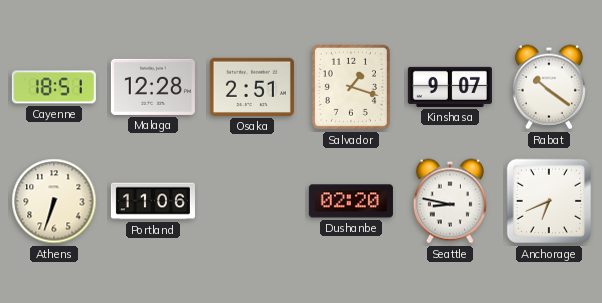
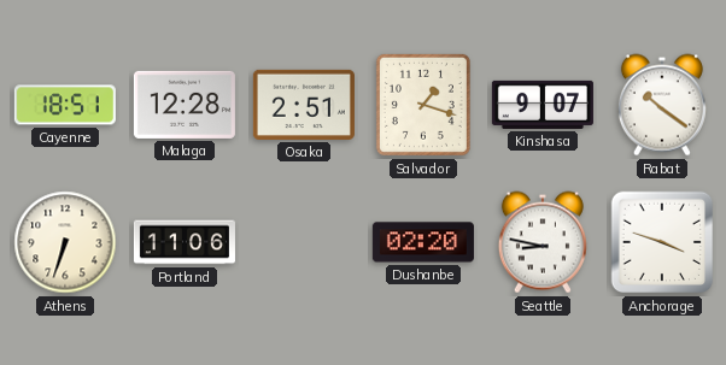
Anchorage: 6:41 -> 3:48
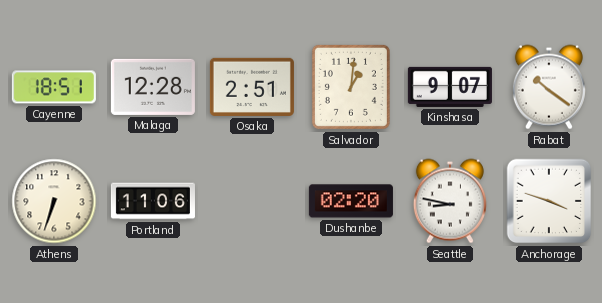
Salvador: 1:18 -> 1:01
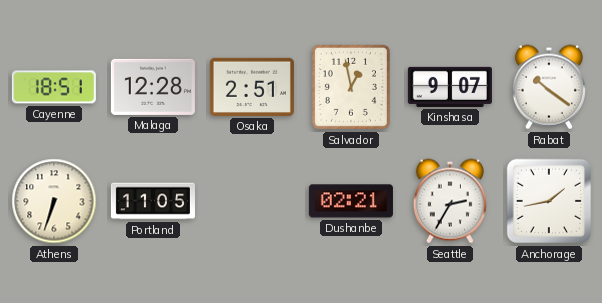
Salvador: 1:01 -> 12:58
Portland: 11:06 -> 11:05
Dushanbe: 02:20 -> 02:21
Seattle: 8:47 -> 2:35
Anchorage: 3:48 -> 1:43
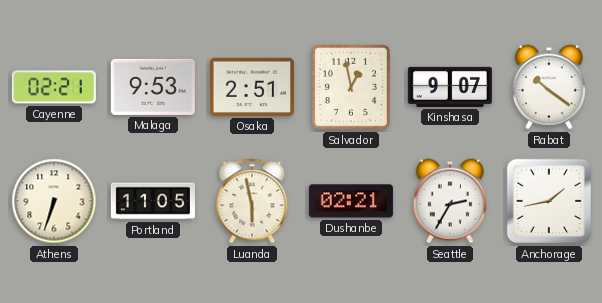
Cayenne: 18:51 -> 02:21
Malaga: 12:28 -> 9:53
Luanda: none -> 5:58
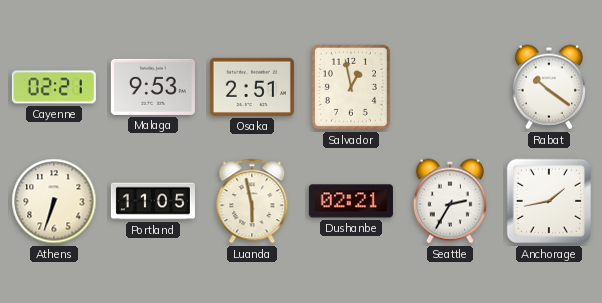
Kinshasa: 9:07 -> none
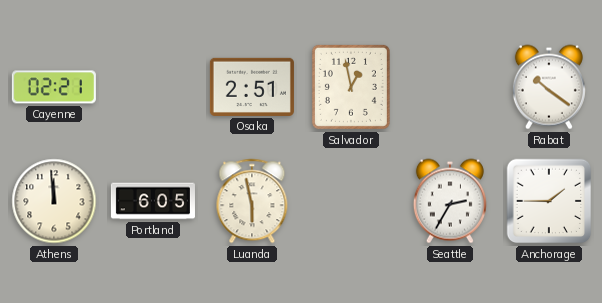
Malaga: 9:53 -> none
Athens: 6:33 -> 11:59
Portland: 11:05 -> 6:05
Dushanbe: 02:21 -> none
Anchorage: 1:43 -> 1:45
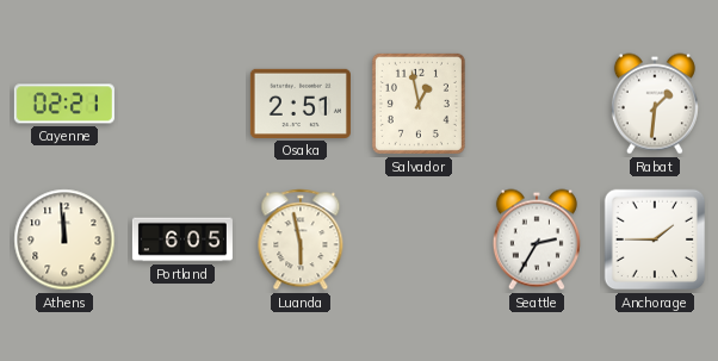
Rabat: 10:21 -> 1:31
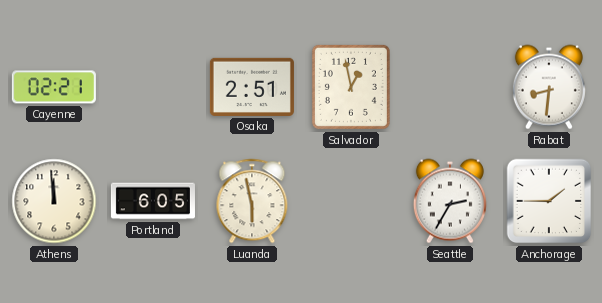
Rabat: 1:31 -> 8:31
